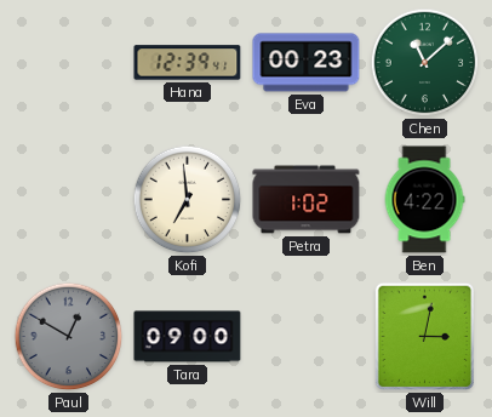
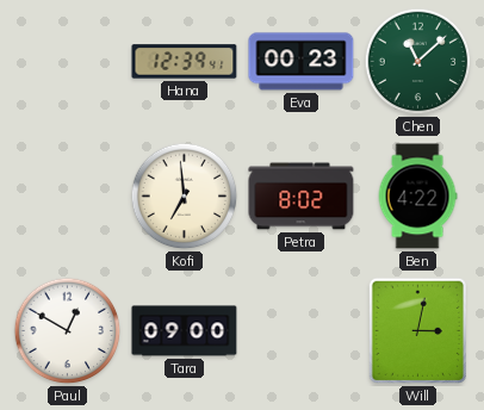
Petra: 1:02 -> 8:02
Paul dial: grey -> white
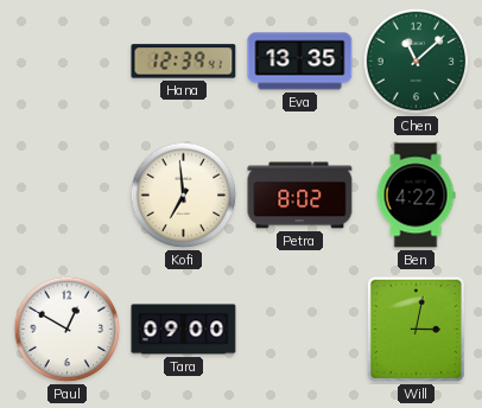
Eva: 00:23 -> 13:35
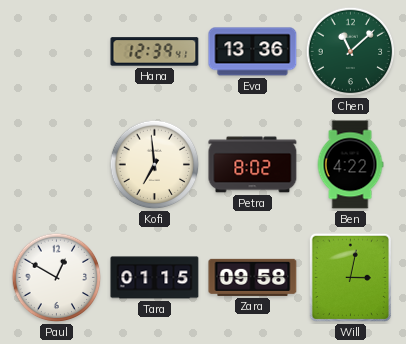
Eva: 13:35 -> 13:36
Tara: 09:00 -> 01:15
Zara: none -> 09:58
